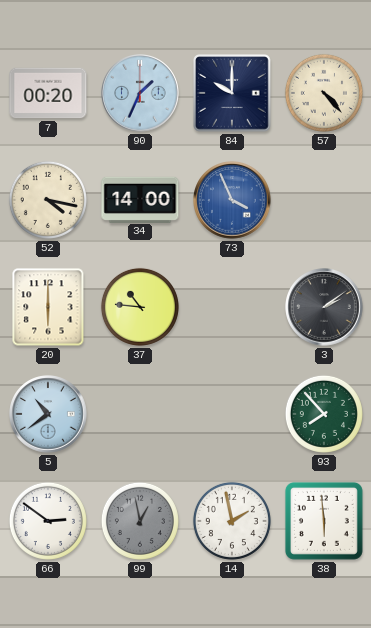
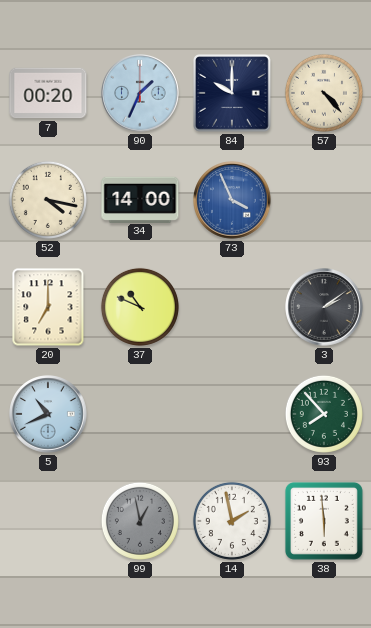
20: 6:00 -> 7:00
37: 10:46 -> 10:49
5: 10:39 -> 10:41
66: 2:51 -> none
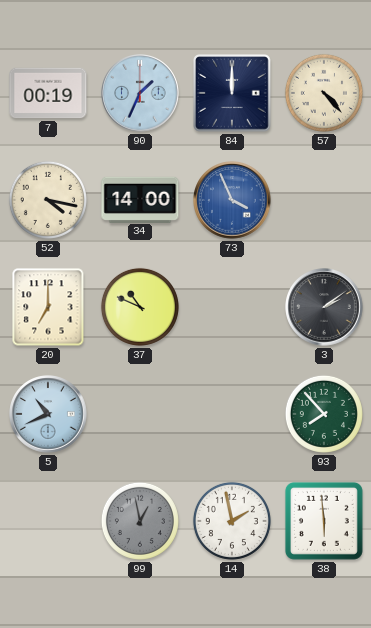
7: 00:20 -> 00:19
84: 10:00 -> 12:00
